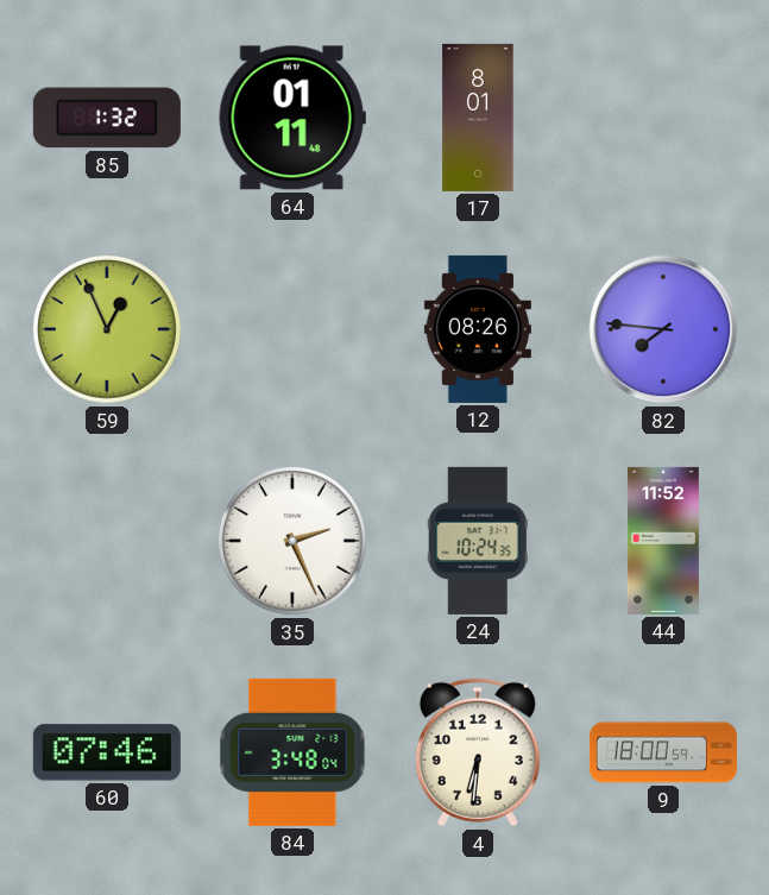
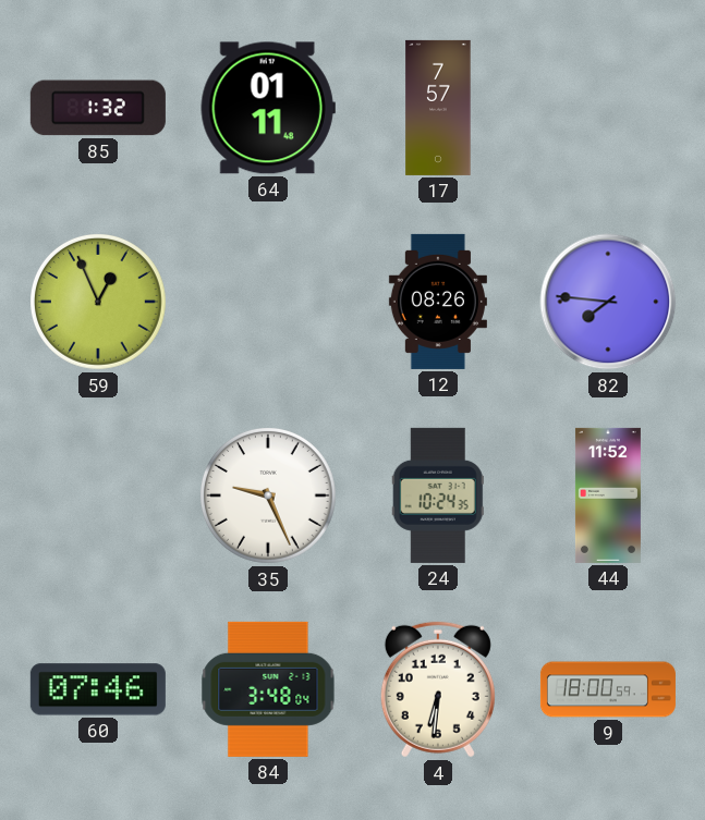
17: 8:01 -> 7:57
35: 2:26 -> 9:26
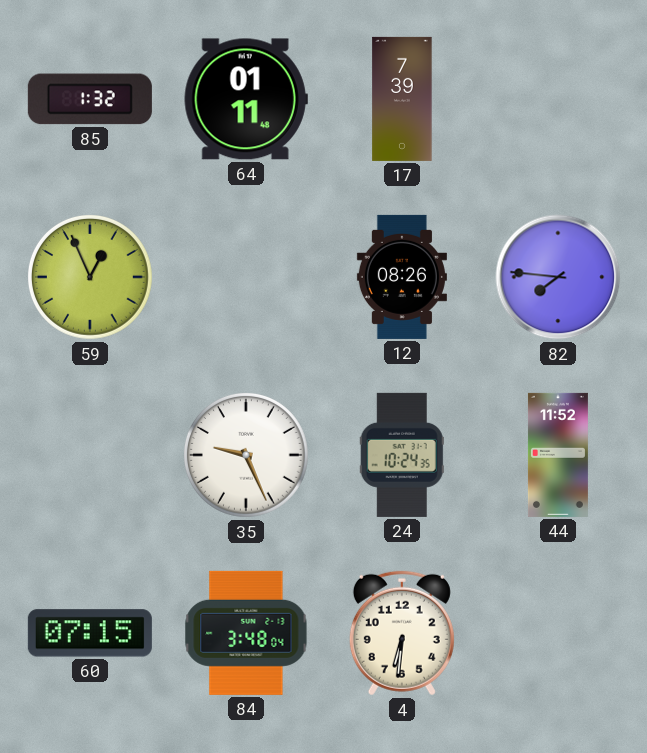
17: 7:57 -> 7:39
60: 07:46 -> 07:15
9: 18:00 -> none
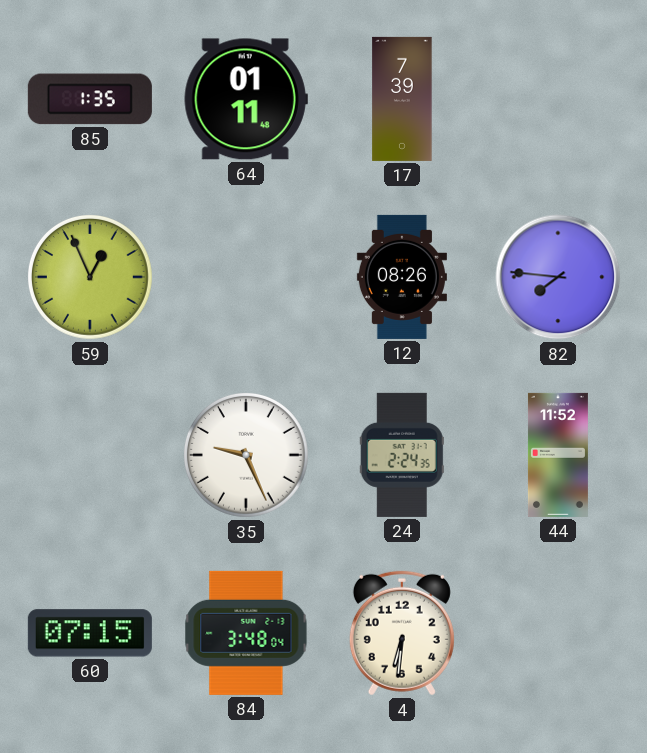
85: 1:32 -> 1:35
24: 10:24 -> 2:24
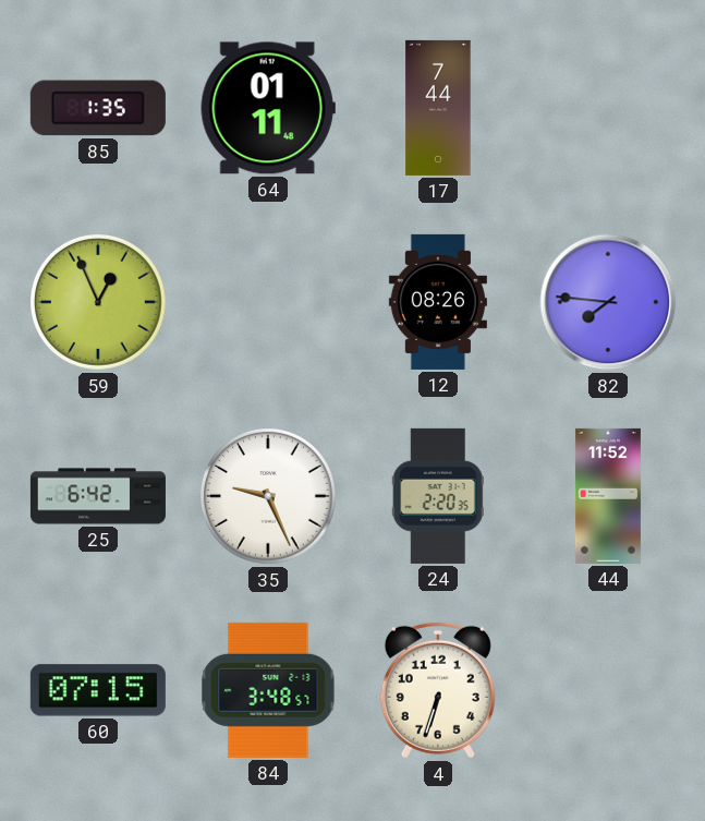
17: 7:39 -> 7:44
25: none -> 6:42
24: 2:24 -> 2:20
84: 3:48:04 -> 3:48:57
4: 6:31 -> 6:33
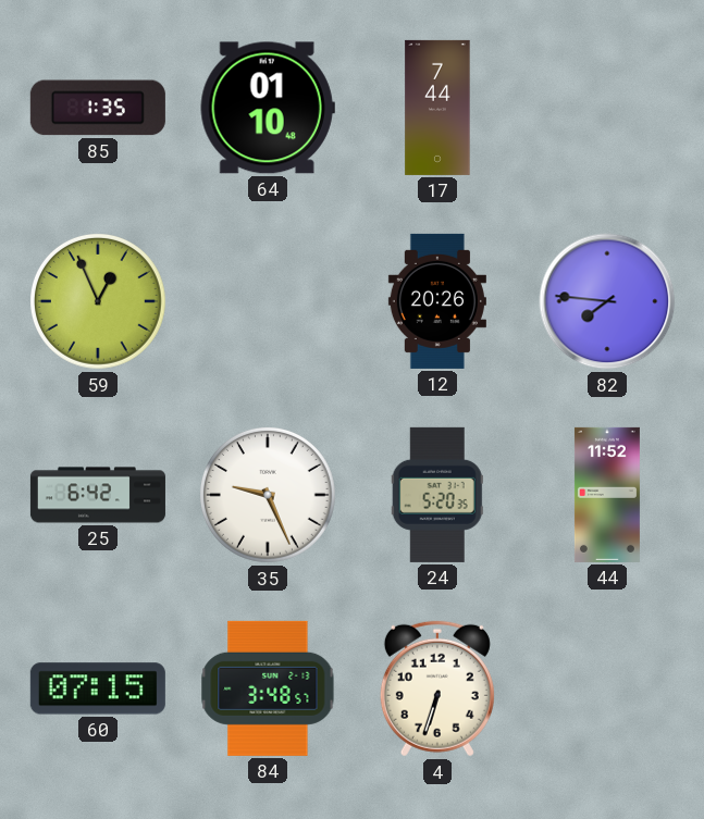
64: 01:11 -> 01:10
12: 08:26 -> 20:26
24: 2:20 -> 5:20
